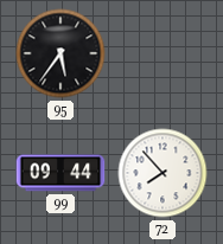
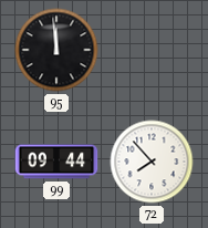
95: 5:36 -> 11:59
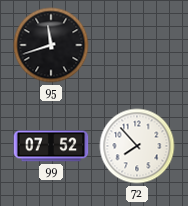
95: 11:59 -> 11:42
99: 09:44 -> 07:52
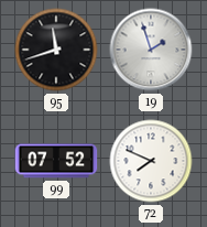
19: none -> 1:57
72: 7:53 -> 7:49
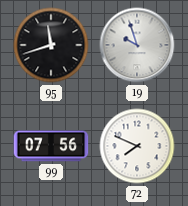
19: 1:57 -> 9:57
99: 07:52 -> 07:56
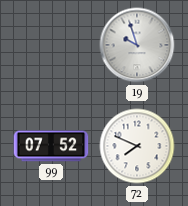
95: 11:42 -> none
99: 07:56 -> 07:52
